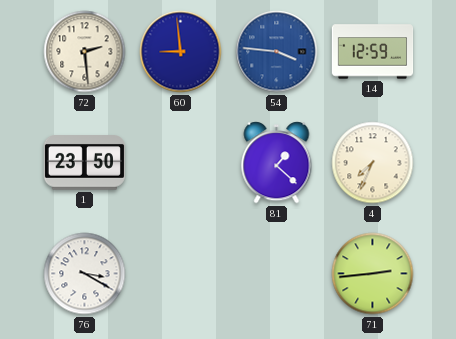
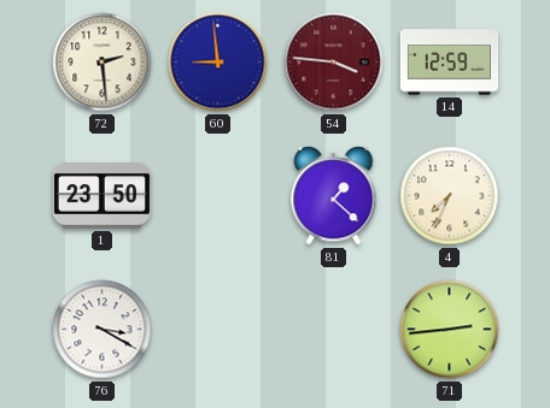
54 dial: blue -> burgundy
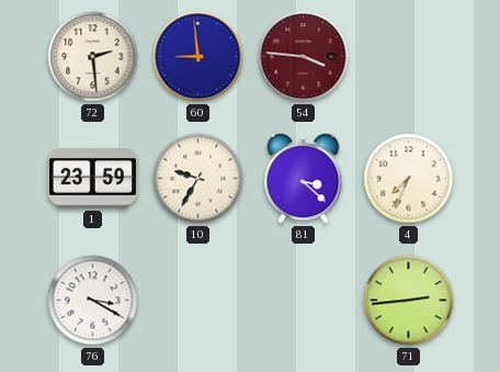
14: 12:59 -> none
1: 23:50 -> 23:59
10: none -> 9:35
81: 1:22 -> 3:22
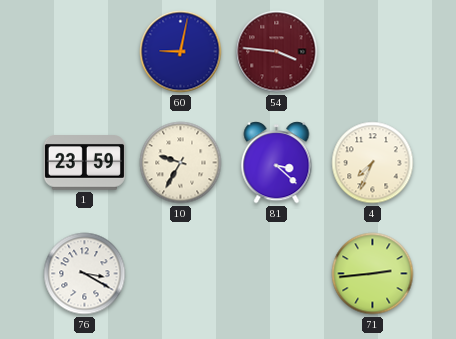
72: 2:29 -> none
60: 8:59 -> 9:02
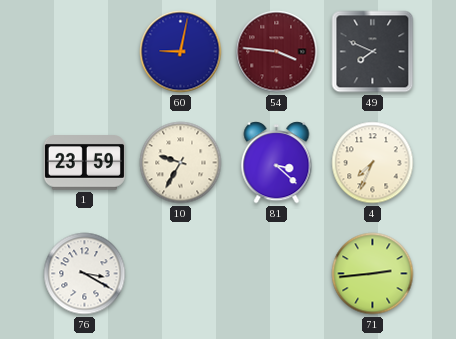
49: none -> 7:49
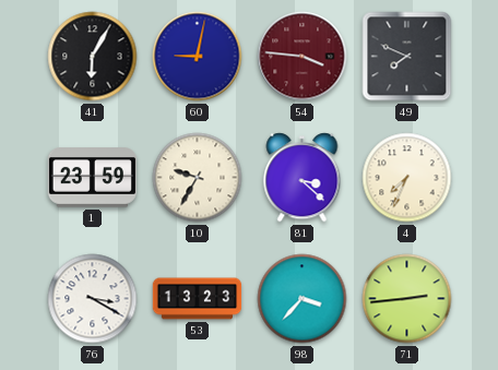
41: none -> 6:05
53: none -> 13:23
98: none -> 3:37
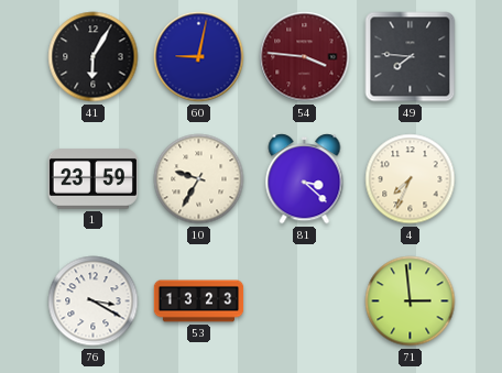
49: 7:49 -> 7:46
98: 3:37 -> none
71: 2:44 -> 2:59
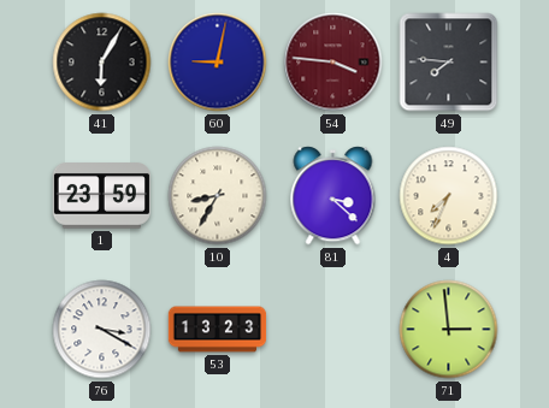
10: 9:35 -> 8:35
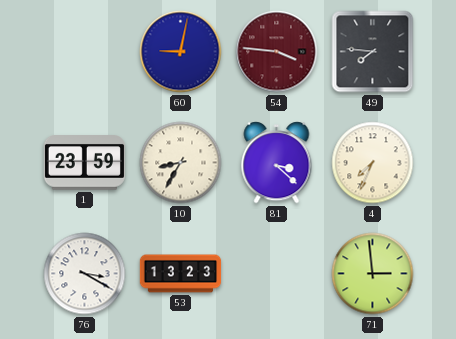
41: 6:05 -> none
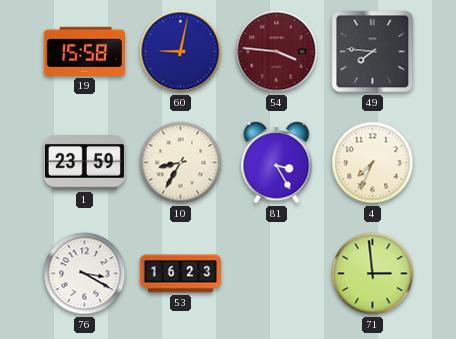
19: none -> 15:58
81: 3:22 -> 3:25
53: 13:23 -> 16:23
